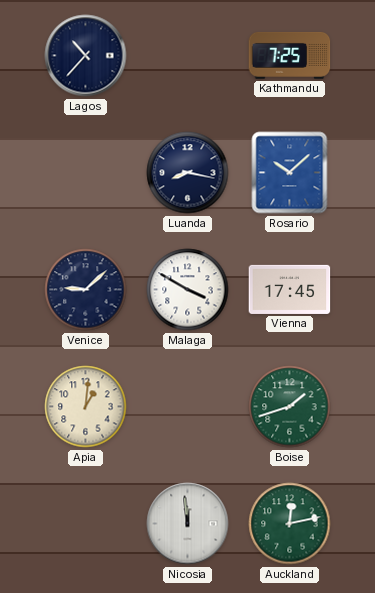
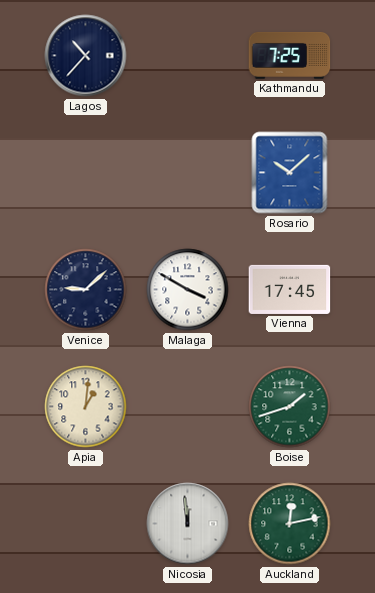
Luanda: 8:17 -> none
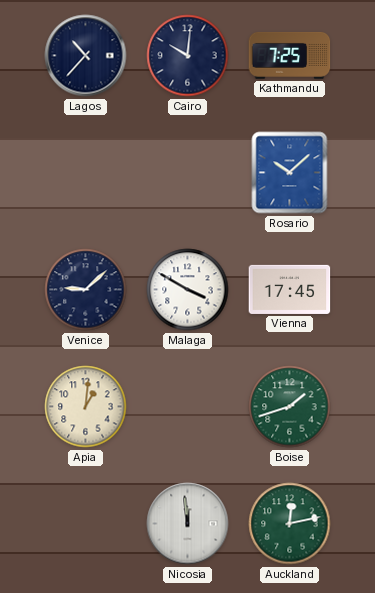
Cairo: none -> 10:01
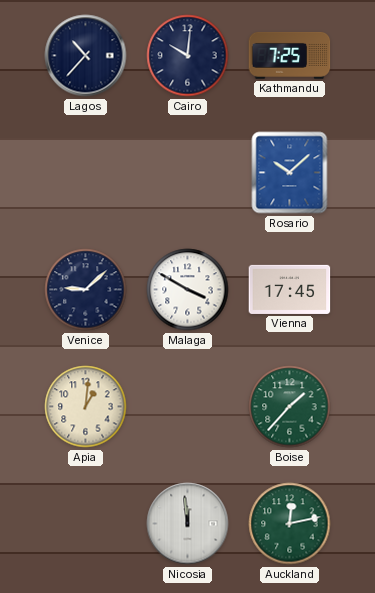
Boise: 1:42 -> 1:37
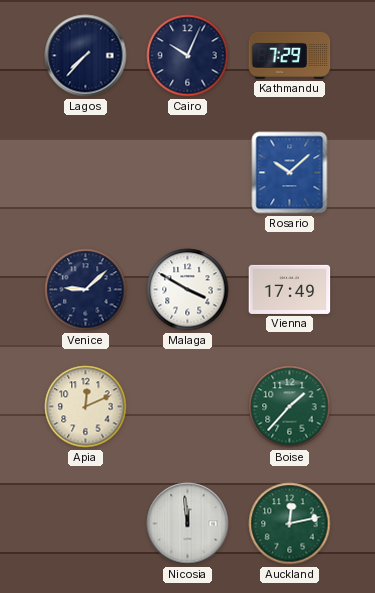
Lagos: 10:37 -> 7:37
Cairo: 10:01 -> 10:04
Kathmandu: 7:25 -> 7:29
Vienna: 17:45 -> 17:49
Apia: 1:01 -> 12:11
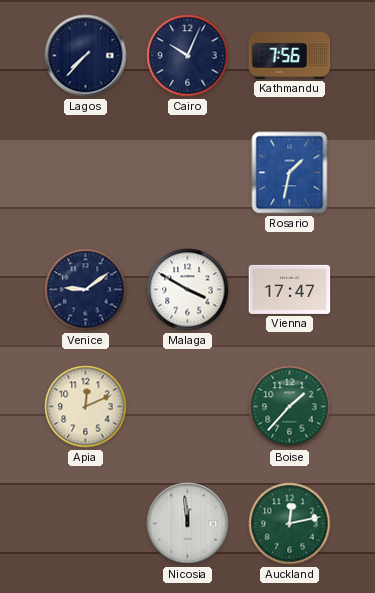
Kathmandu: 7:29 -> 7:56
Rosario: 10:08 -> 1:32
Venice: 9:08 -> 9:09
Vienna: 17:49 -> 17:47
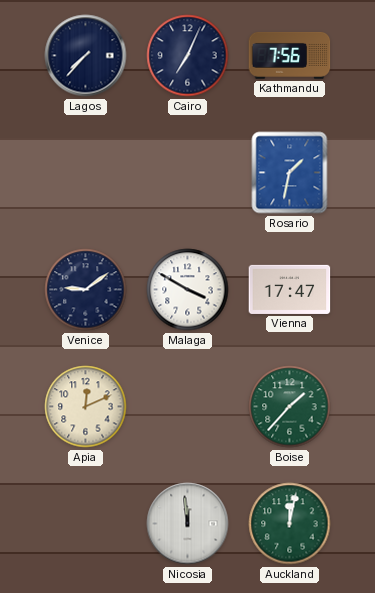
Cairo: 10:04 -> 7:04
Auckland: 12:13 -> 12:02
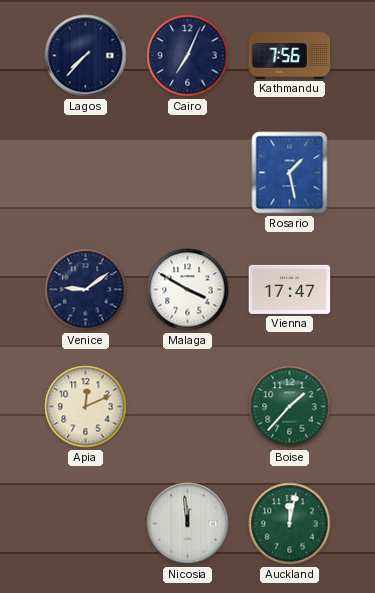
Rosario: 1:32 -> 1:28
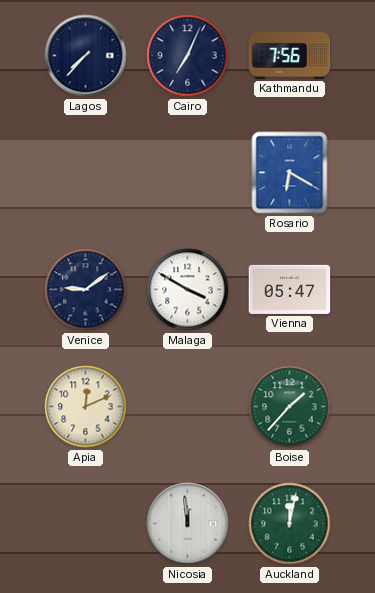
Rosario: 1:28 -> 6:20
Vienna: 17:47 -> 05:47
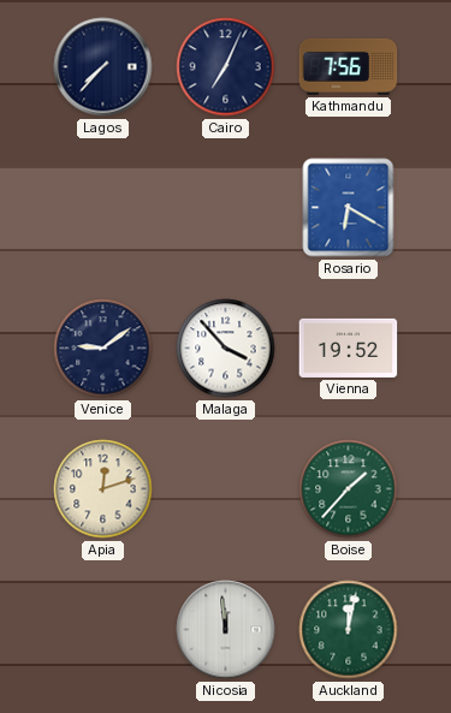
Malaga: 3:50 -> 3:53
Vienna: 05:47 -> 19:52
Apia: 12:11 -> 12:12
